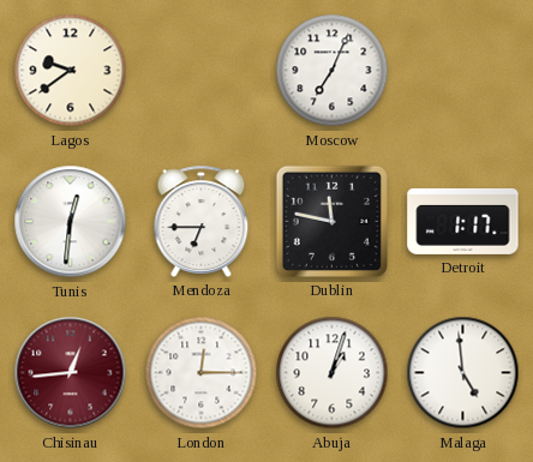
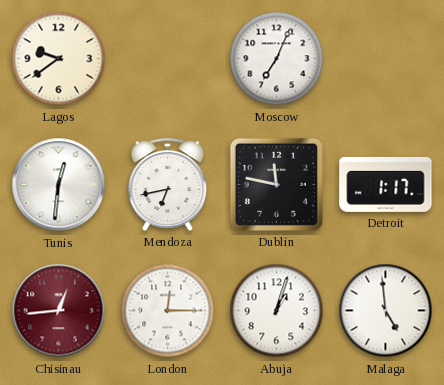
Mendoza: 6:45 -> 6:43
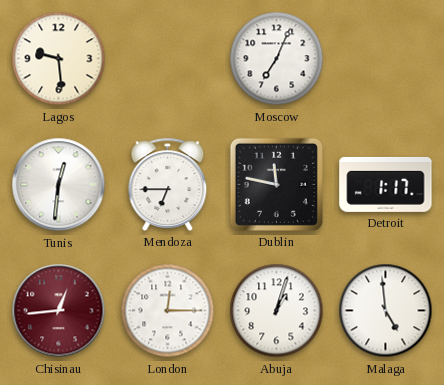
Lagos: 9:39 -> 9:29
Mendoza: 6:43 -> 6:45
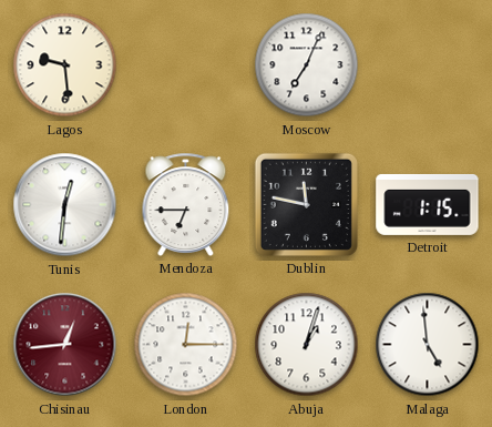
Detroit: 1:17 -> 1:15
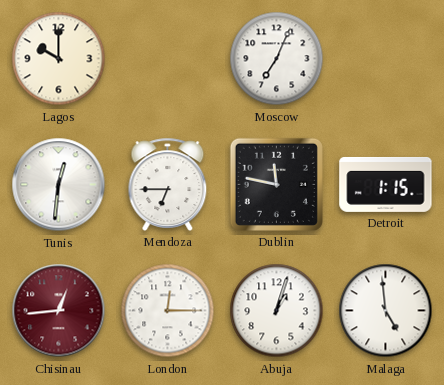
Lagos: 9:29 -> 10:00
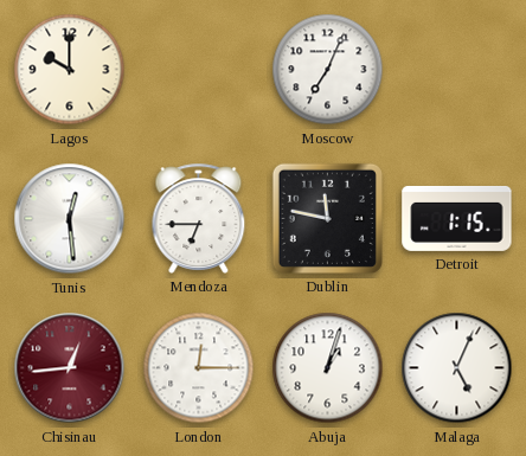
Tunis: 12:31 -> 12:29
Malaga: 4:59 -> 5:04
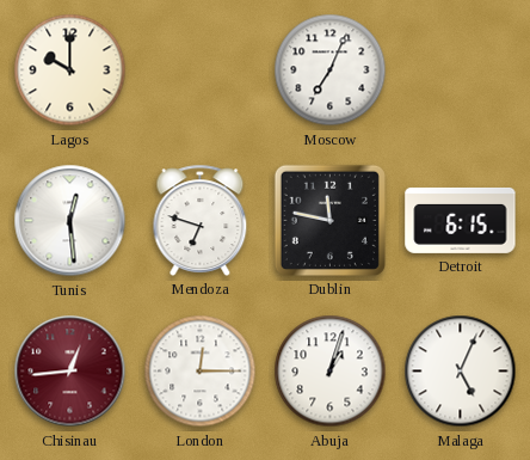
Mendoza: 6:45 -> 6:48
Detroit: 1:15 -> 6:15
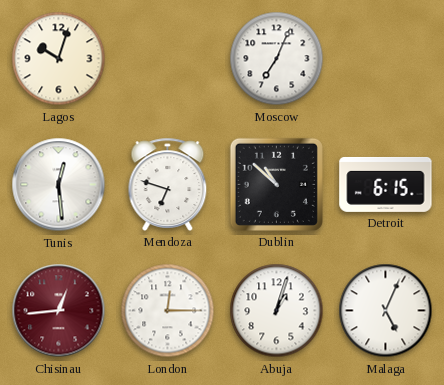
Lagos: 10:00 -> 10:03
Dublin: 11:47 -> 10:52
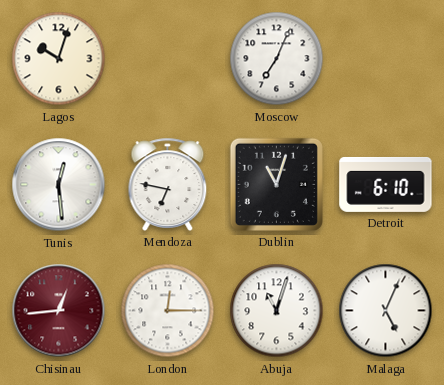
Mendoza: 6:48 -> 6:47
Dublin: 10:52 -> 11:03
Detroit: 6:15 -> 6:10
Abuja: 1:03 -> 11:03
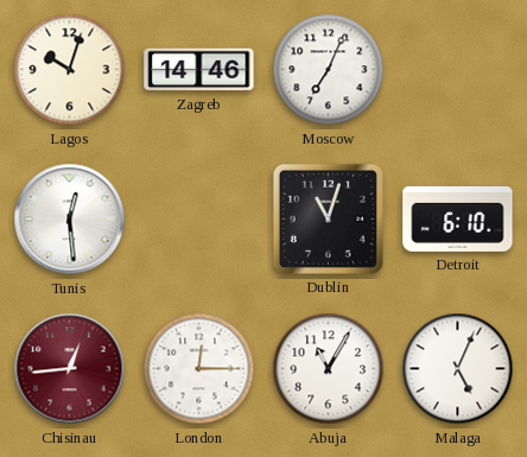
Zagreb: none -> 14:46
Mendoza: 6:47 -> none
Abuja: 11:03 -> 11:05
